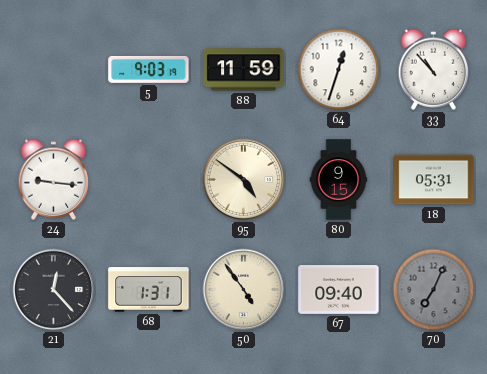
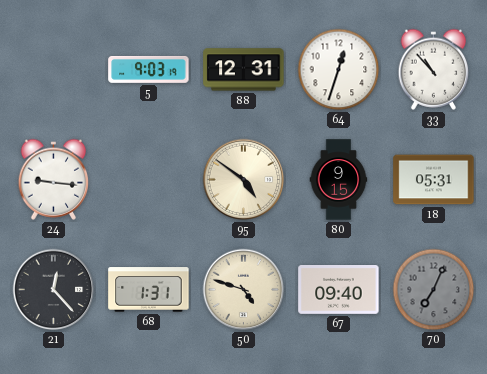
88: 11:59 -> 12:31
50: 4:54 -> 4:48
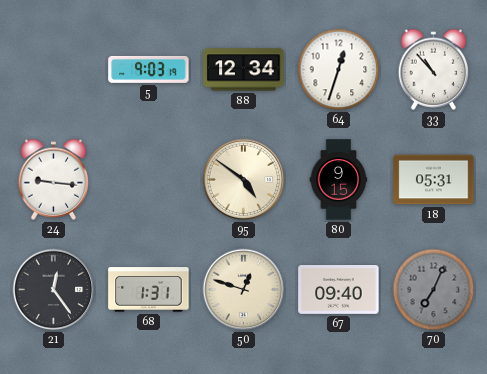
88: 12:31 -> 12:34
21: 12:23 -> 12:24
50: 4:48 -> 12:48
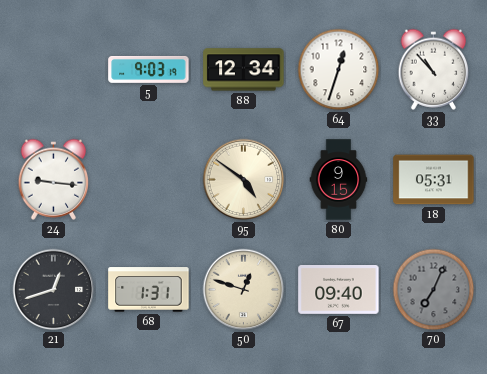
21: 12:24 -> 12:42
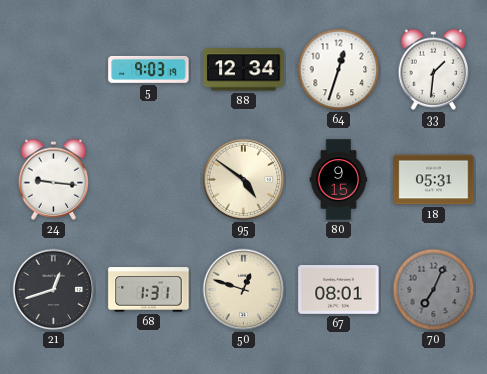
33: 10:53 -> 1:31
67: 09:40 -> 08:01
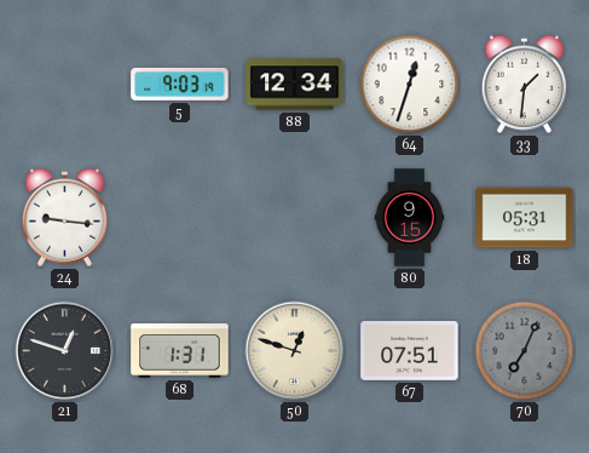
95: 4:51 -> none
21: 12:42 -> 12:48
67: 08:01 -> 07:51
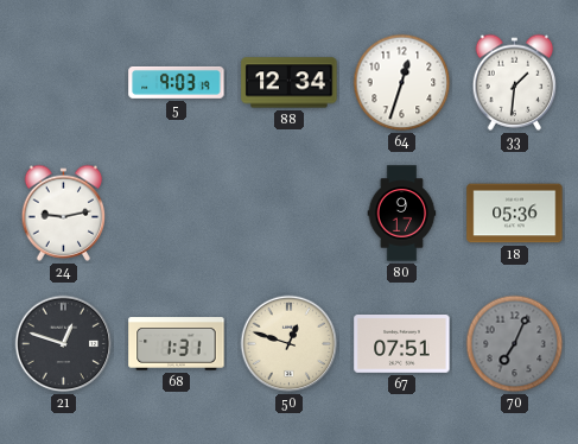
24: 9:16 -> 9:13
80: 9:15 -> 9:17
18: 05:31 -> 05:36
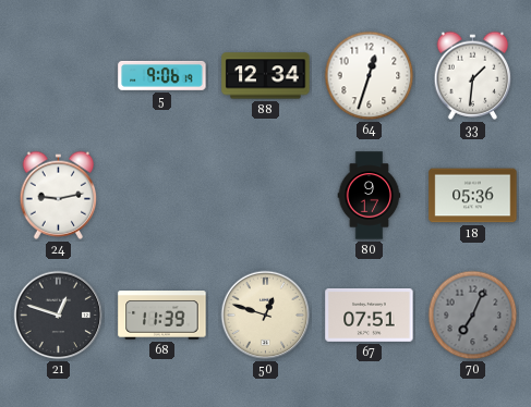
5: 9:03 -> 9:06
68: 1:31 -> 11:39
